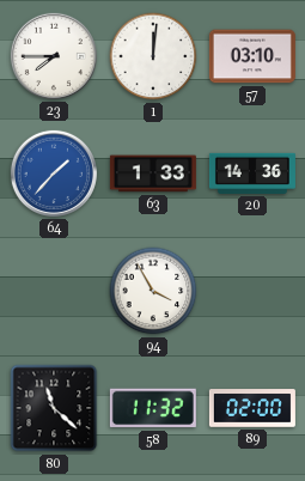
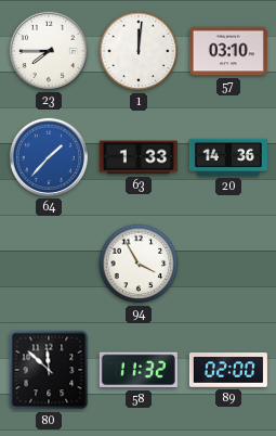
80: 11:22 -> 11:52
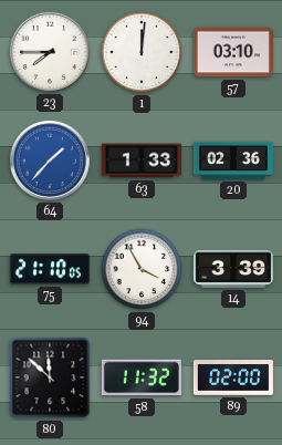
20: 14:36 -> 02:36
75: none -> 21:10
14: none -> 3:39
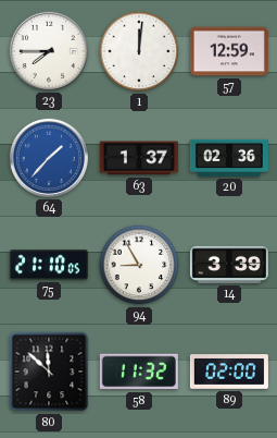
57: 03:10 -> 12:59
63: 1:33 -> 1:37
94: 3:55 -> 8:55
